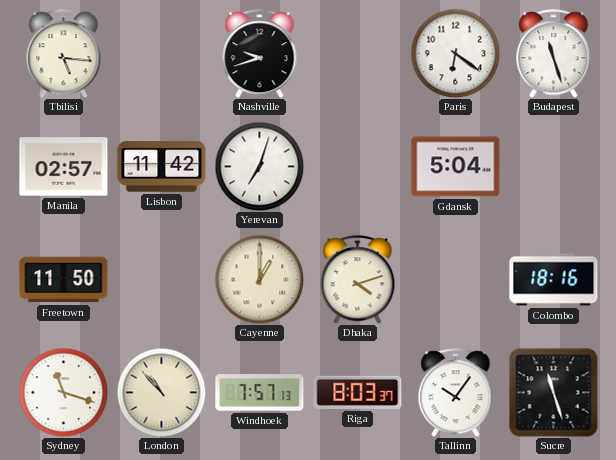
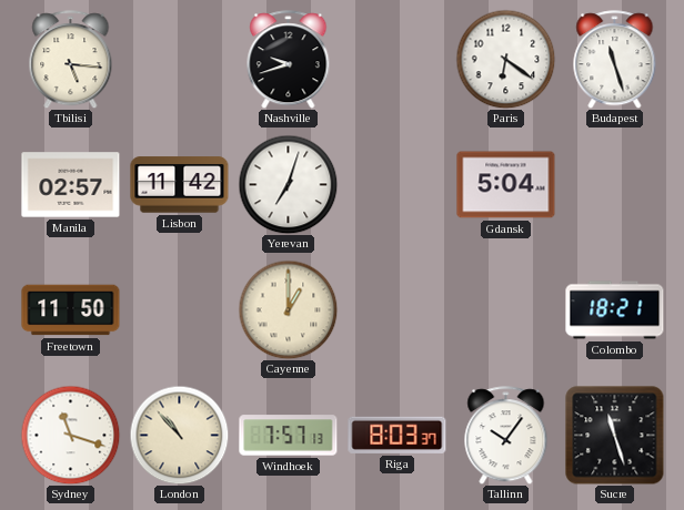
Dhaka: 4:12 -> none
Colombo: 18:16 -> 18:21
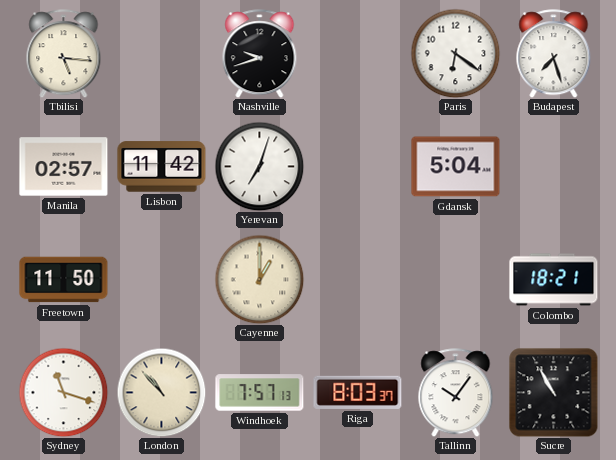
Budapest: 11:27 -> 7:27
Sucre: 11:27 -> 10:55
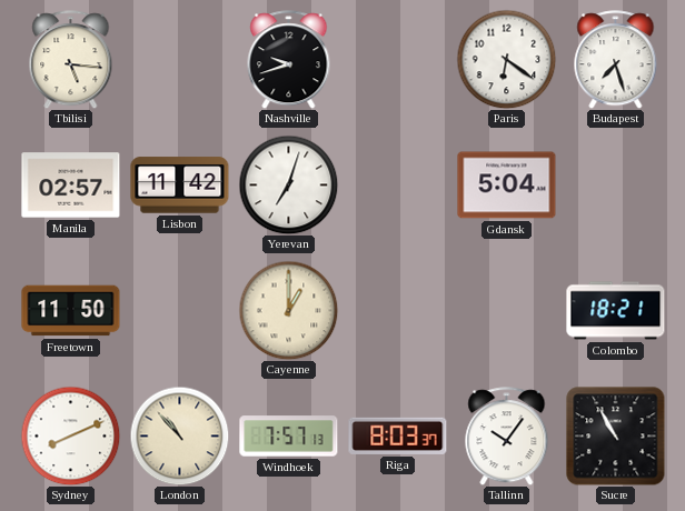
Sydney: 11:18 -> 8:11
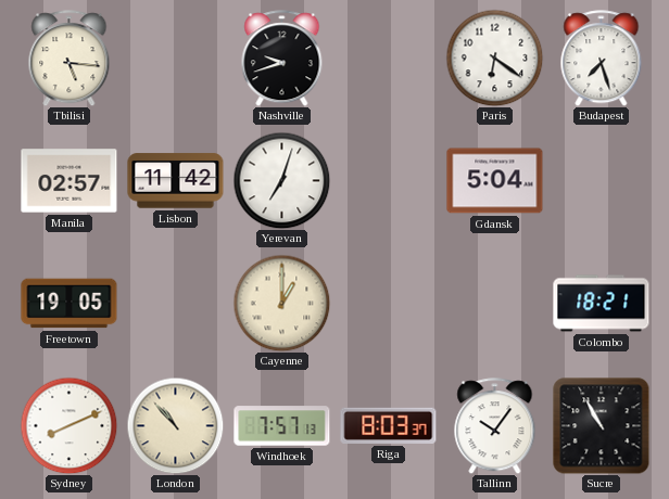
Freetown: 11:50 -> 19:05
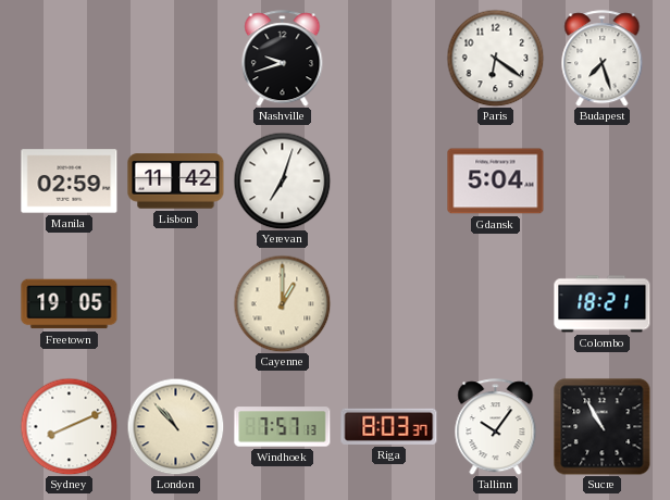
Tbilisi: 5:16 -> none
Manila: 02:57 -> 02:59
